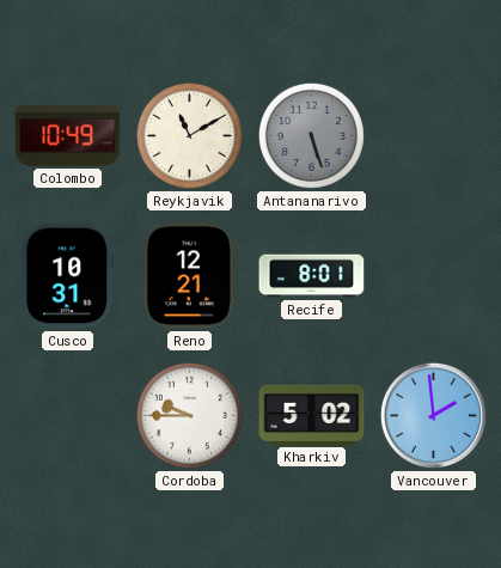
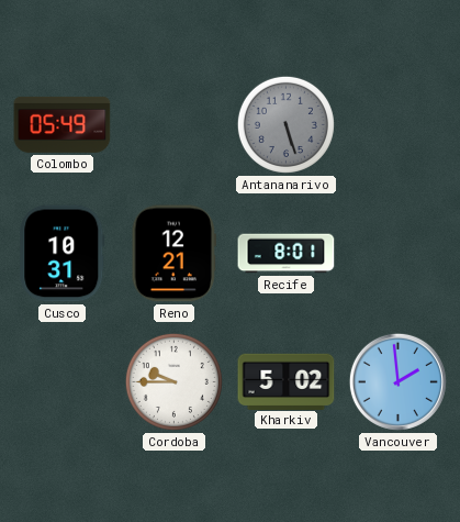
Colombo: 10:49 -> 05:49
Reykjavik: 11:10 -> none
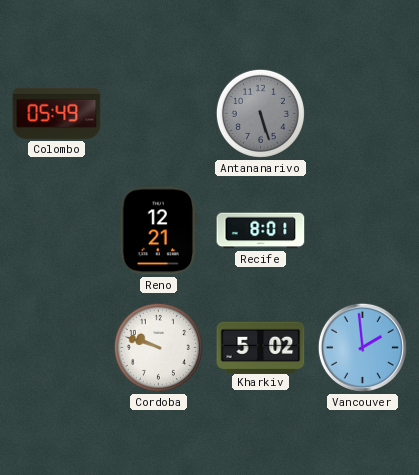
Cusco: 10:31 -> none
Cordoba: 9:45 -> 9:48
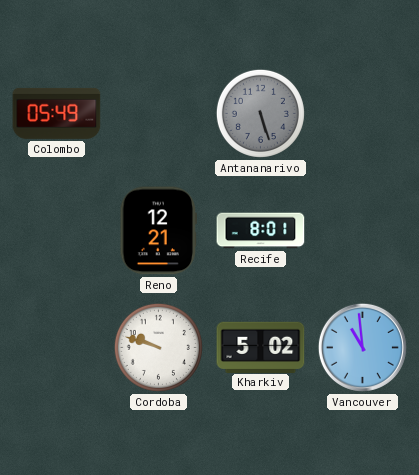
Vancouver: 1:59 -> 10:59
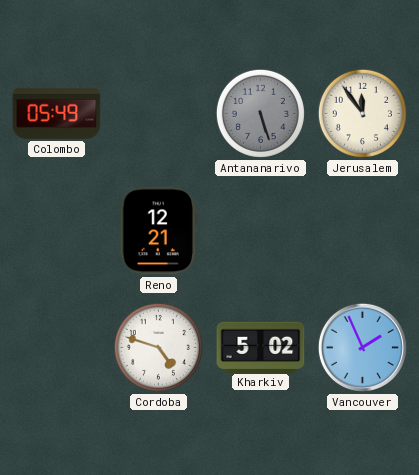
Jerusalem: none -> 11:54
Recife: 8:01 -> none
Cordoba: 9:48 -> 4:48
Vancouver: 10:59 -> 1:56
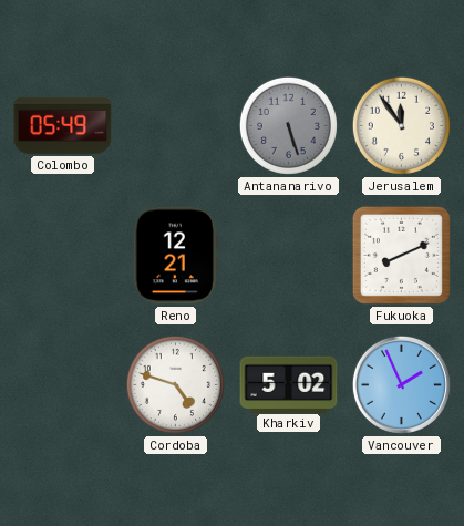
Fukuoka: none -> 8:11
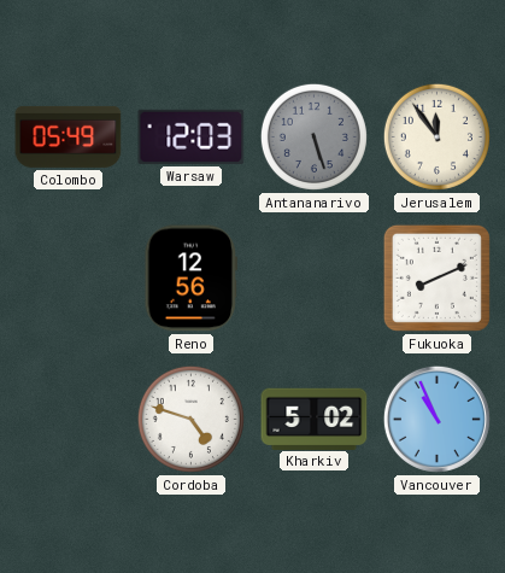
Warsaw: none -> 12:03
Reno: 12:21 -> 12:56
Vancouver: 1:56 -> 10:56
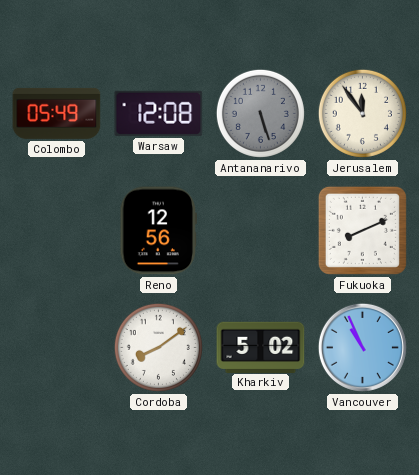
Warsaw: 12:03 -> 12:08
Cordoba: 4:48 -> 8:09
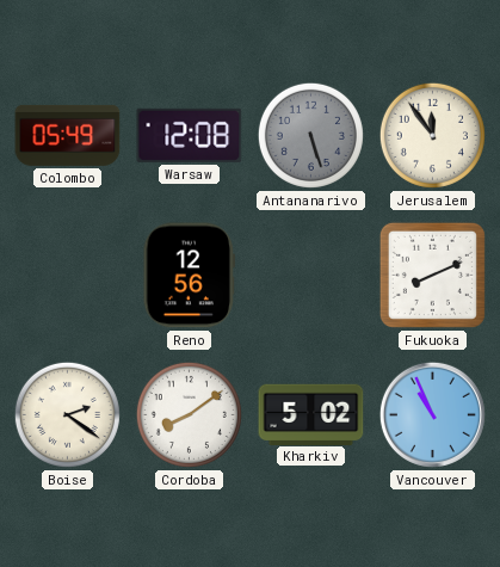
Boise: none -> 2:21
